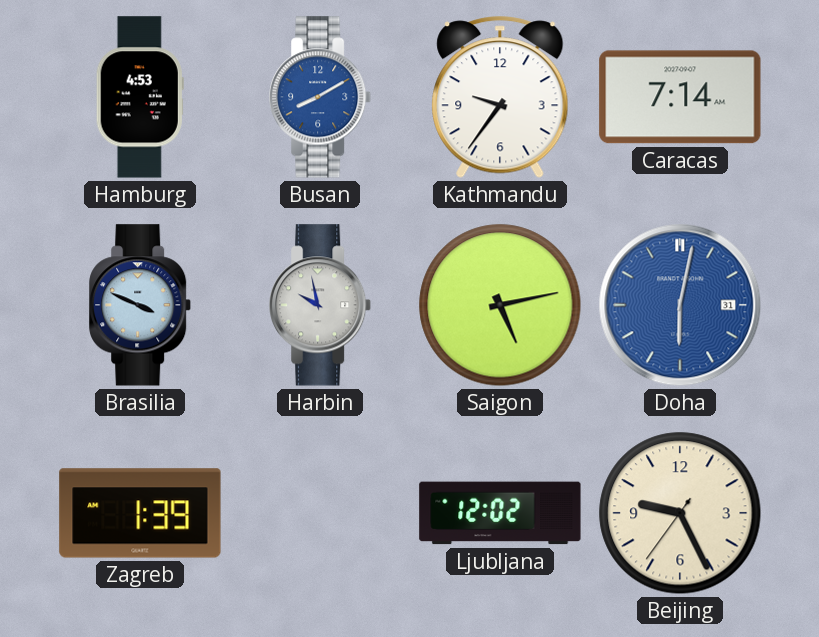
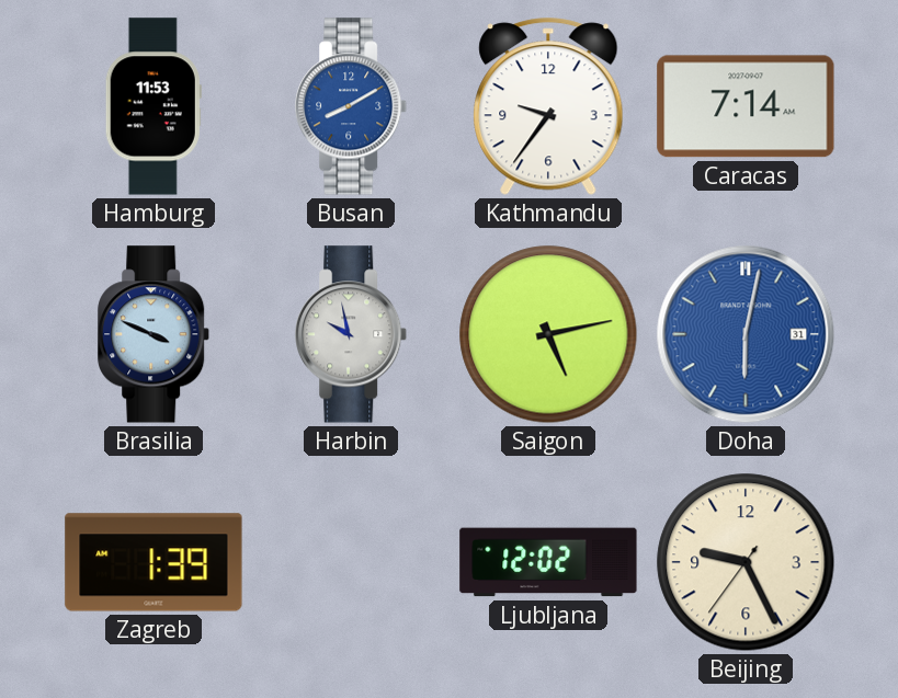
Hamburg: 4:53 -> 11:53
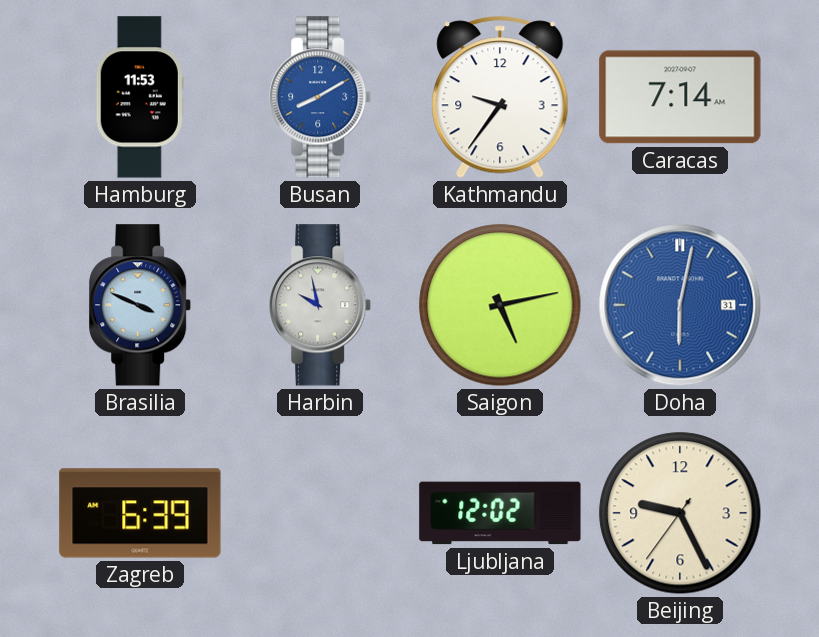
Zagreb: 1:39 -> 6:39
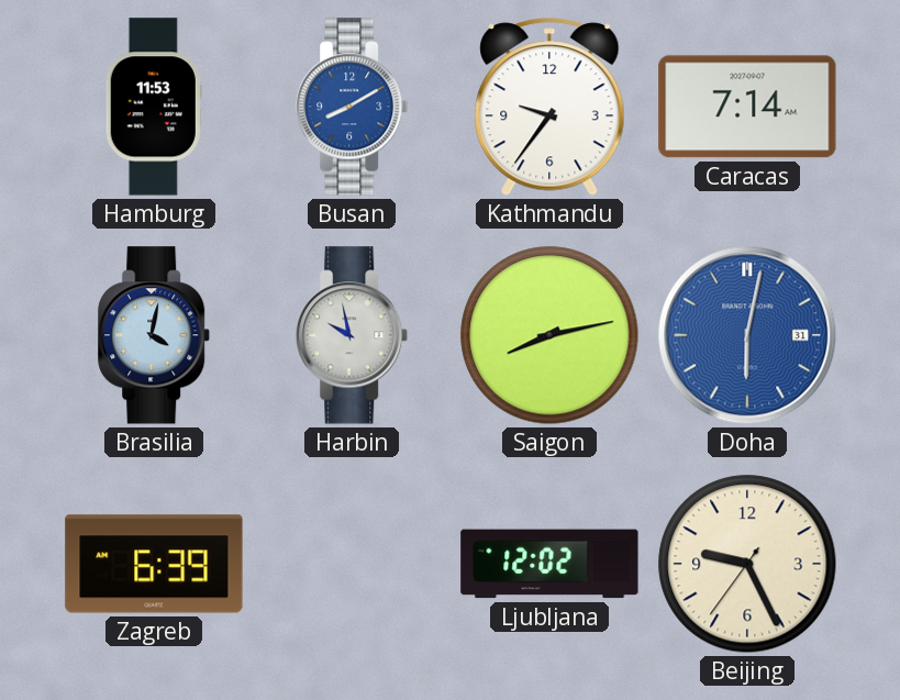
Brasilia: 3:49 -> 4:02
Saigon: 5:13 -> 8:13
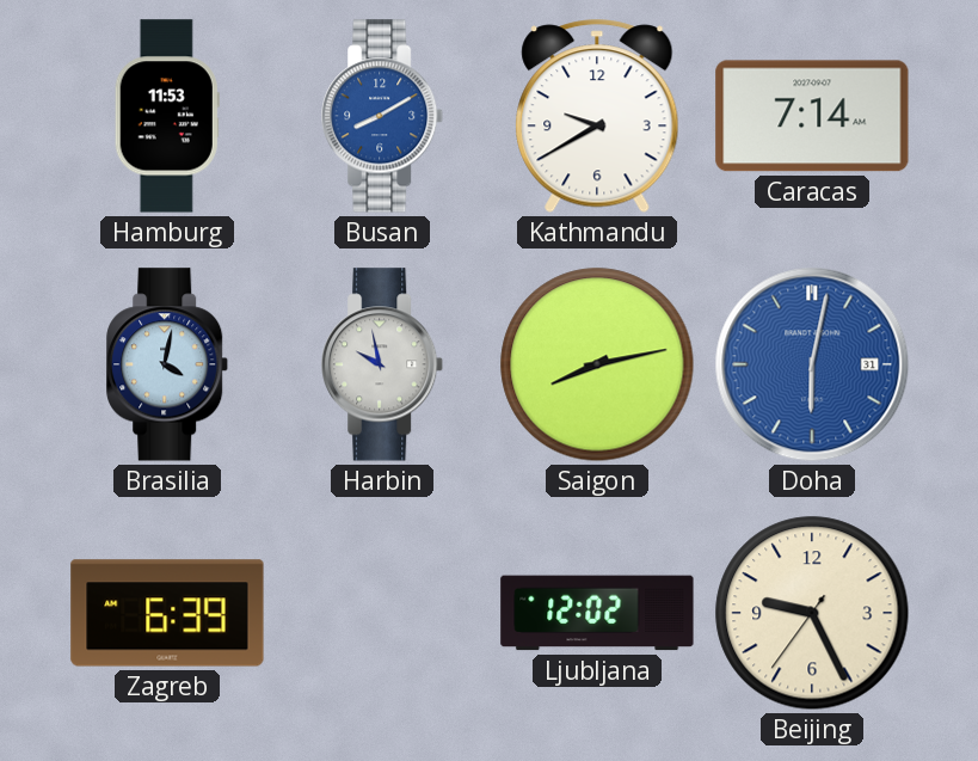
Kathmandu: 9:36 -> 9:40
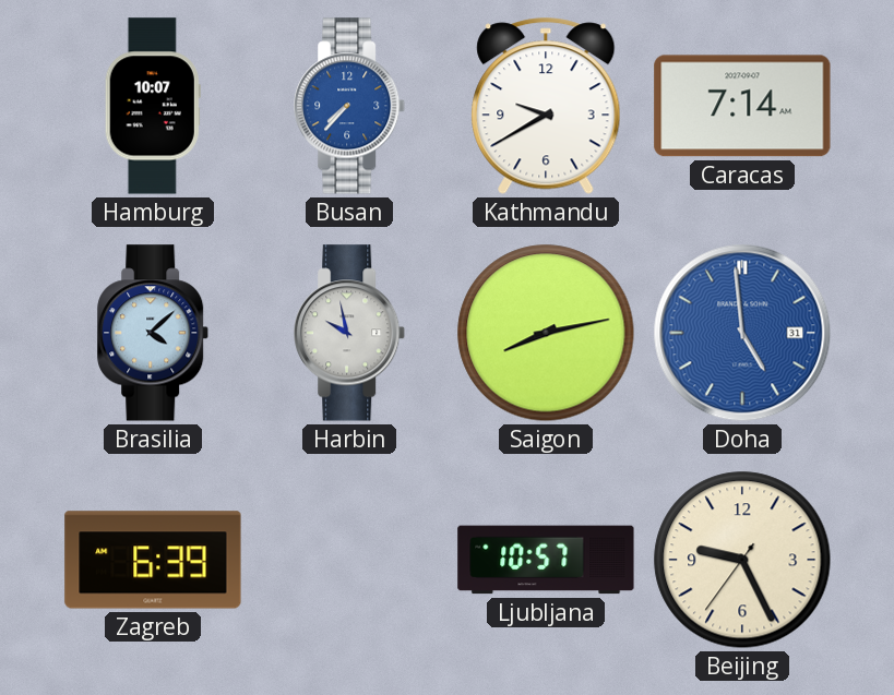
Hamburg: 11:53 -> 10:07
Busan: 8:10 -> 7:37
Brasilia: 4:02 -> 4:08
Doha: 6:02 -> 4:59
Ljubljana: 12:02 -> 10:57
